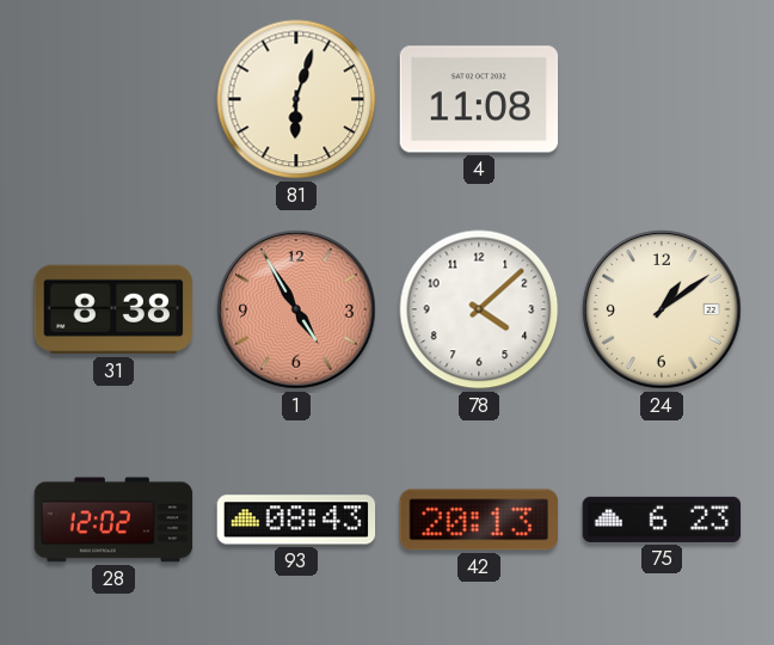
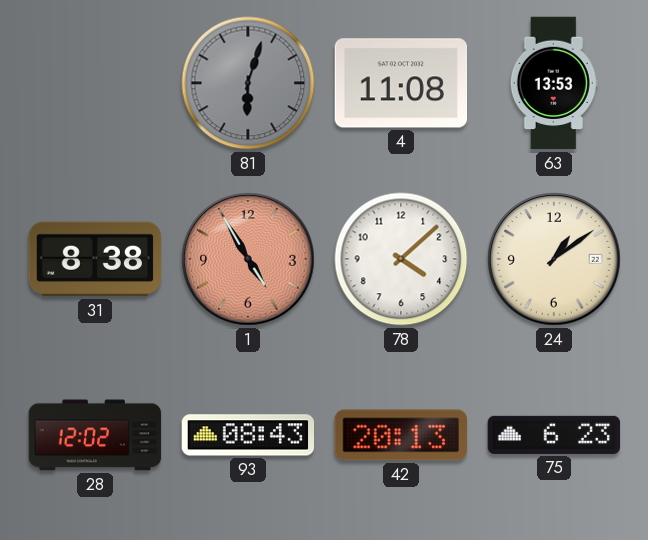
81 dial: cream -> grey
63: none -> 13:53
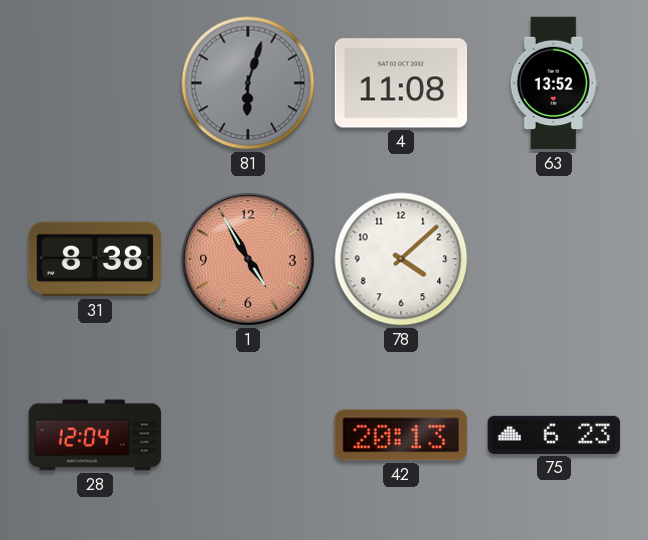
63: 13:53 -> 13:52
24: 1:09 -> none
28: 12:02 -> 12:04
93: 08:43 -> none
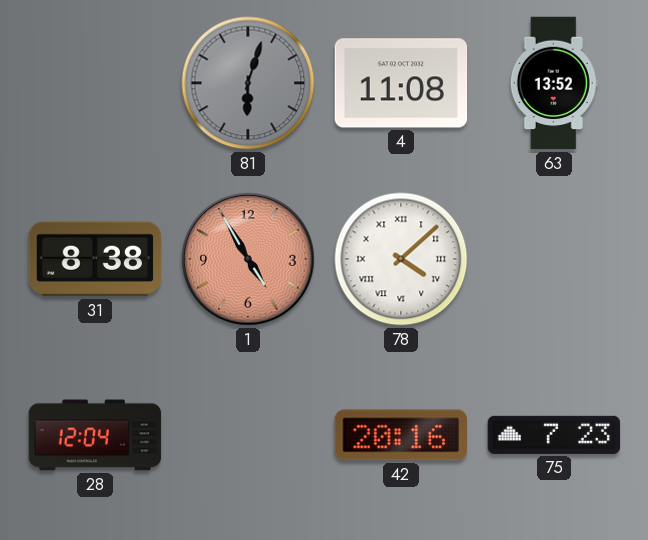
78 numerals: Arabic -> Roman
42: 20:13 -> 20:16
75: 6:23 -> 7:23
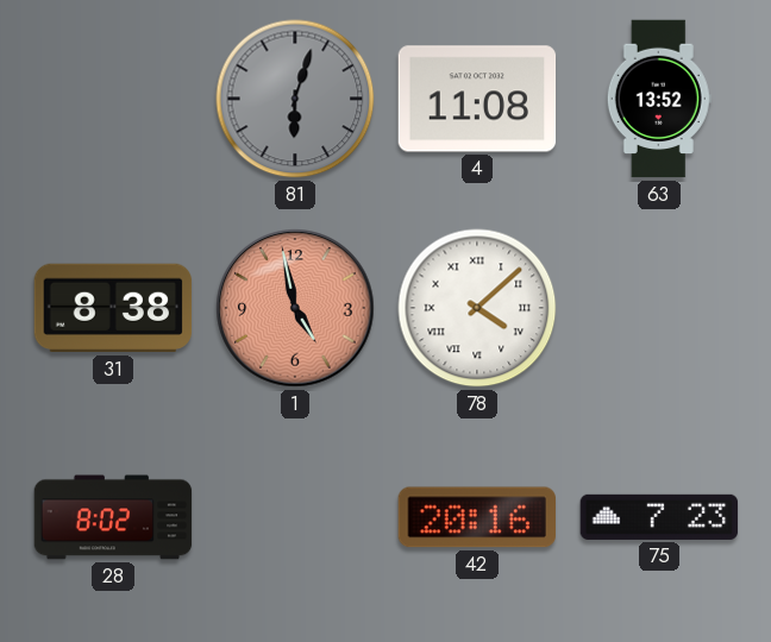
1: 4:55 -> 4:58
28: 12:04 -> 8:02
